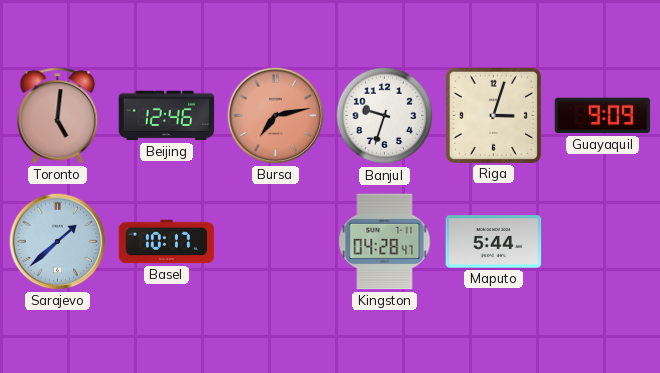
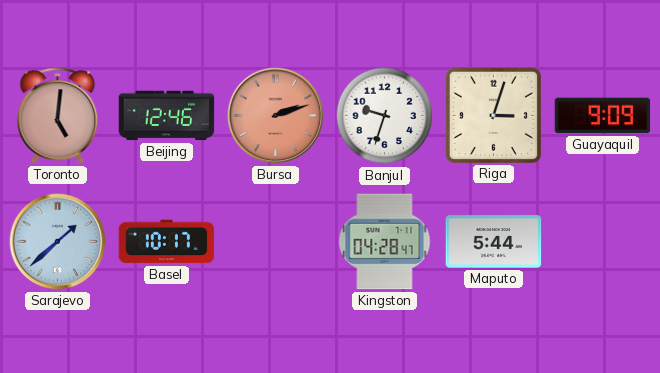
Bursa: 7:13 -> 2:12
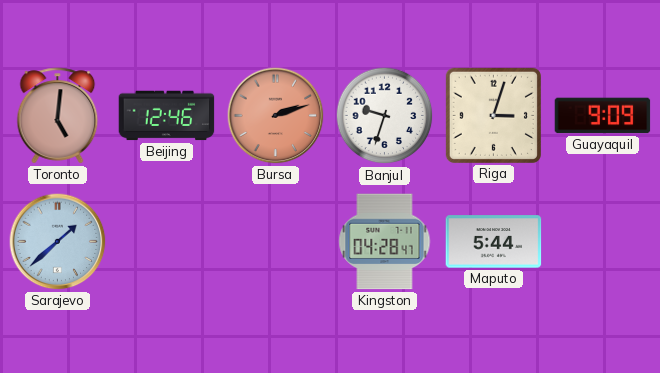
Basel: 10:17 -> none
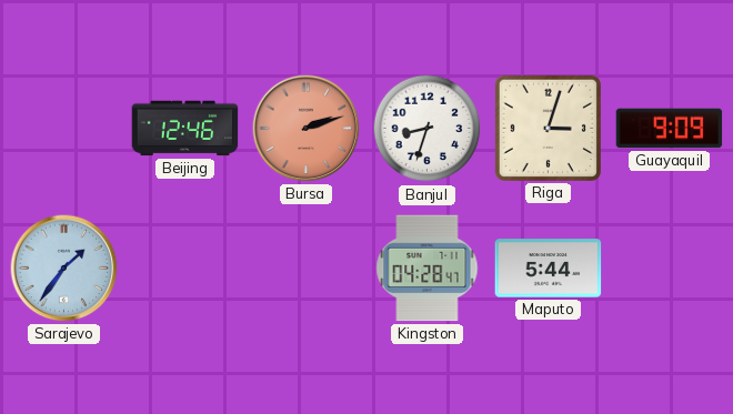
Toronto: 5:01 -> none
Banjul: 9:33 -> 8:33
Sarajevo: 1:38 -> 1:36
